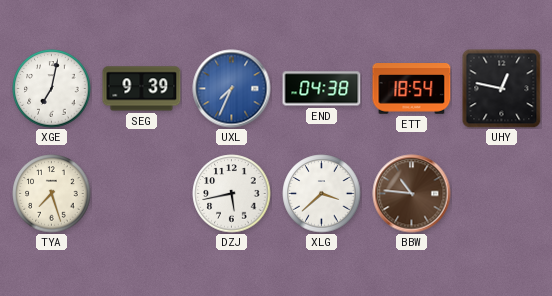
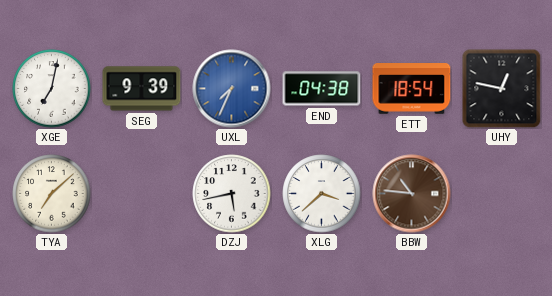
TYA: 7:27 -> 7:08
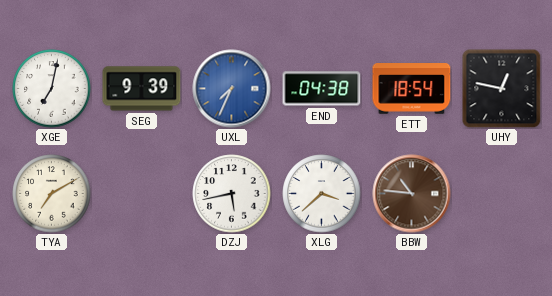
TYA: 7:08 -> 7:10
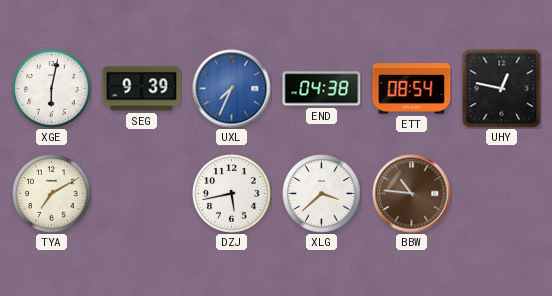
XGE: 7:02 -> 6:02
ETT: 18:54 -> 08:54
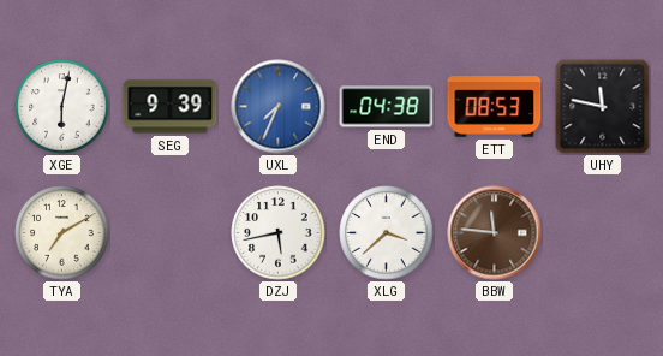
ETT: 08:54 -> 08:53
UHY: 12:47 -> 11:47
BBW: 10:46 -> 11:46
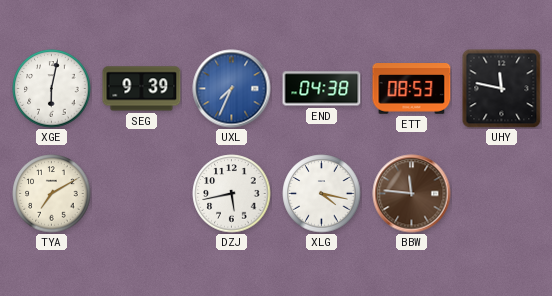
XLG: 3:38 -> 4:17
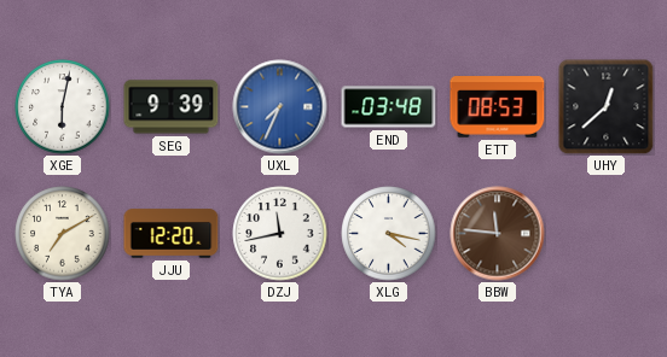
END: 04:38 -> 03:48
UHY: 11:47 -> 12:38
JJU: none -> 12:20
DZJ: 5:43 -> 11:43
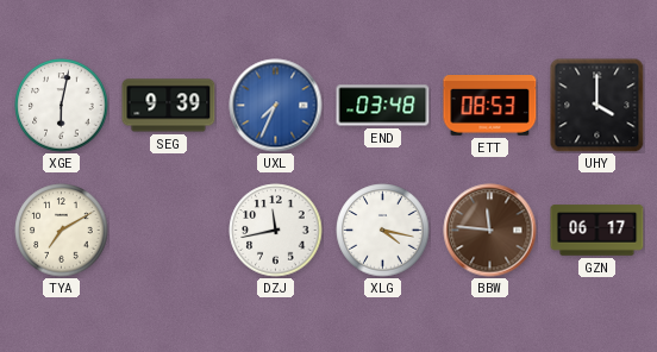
UHY: 12:38 -> 4:00
JJU: 12:20 -> none
GZN: none -> 06:17
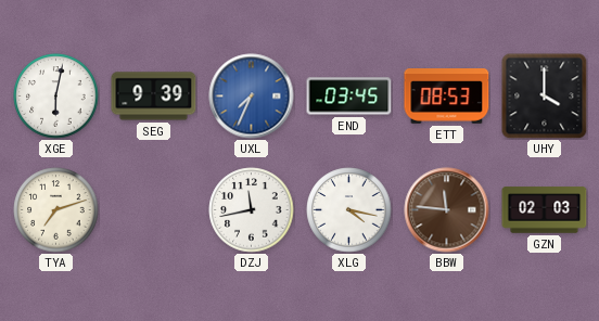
END: 03:48 -> 03:45
TYA: 7:10 -> 7:12
GZN: 06:17 -> 02:03
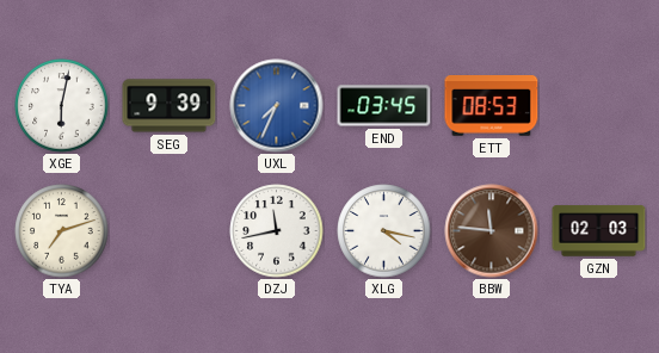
UHY: 4:00 -> none
